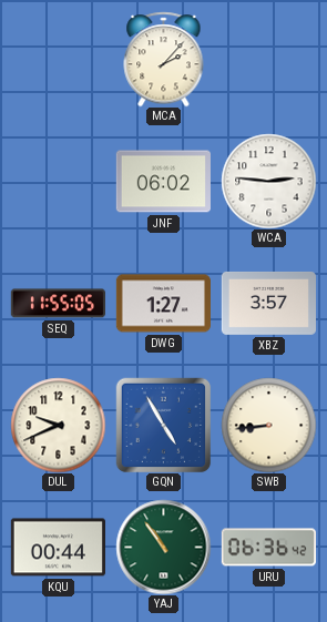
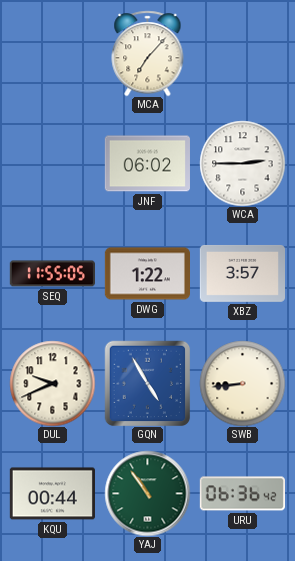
MCA: 2:07 -> 7:07
WCA: 2:46 -> 2:45
DWG: 1:27 -> 1:22
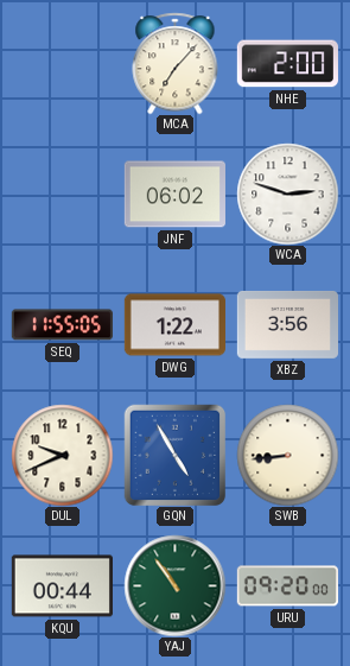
NHE: none -> 2:00
WCA: 2:45 -> 2:48
XBZ: 3:57 -> 3:56
URU: 06:36 -> 09:20
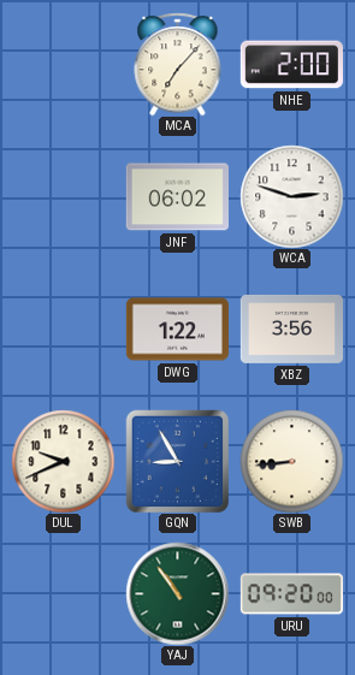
SEQ: 11:55 -> none
GQN: 4:55 -> 8:55
KQU: 00:44 -> none
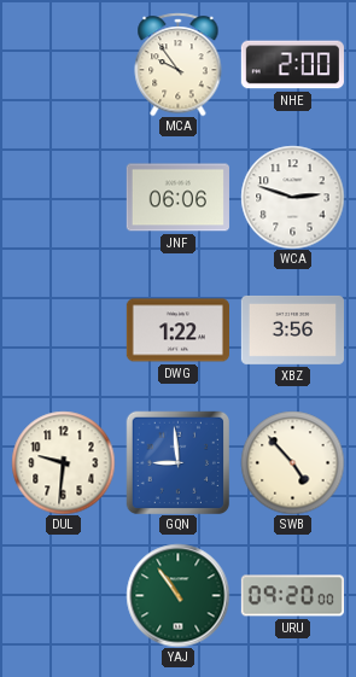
MCA: 7:07 -> 9:54
JNF: 06:02 -> 06:06
DUL: 9:41 -> 9:31
GQN: 8:55 -> 8:59
SWB: 8:44 -> 4:53
